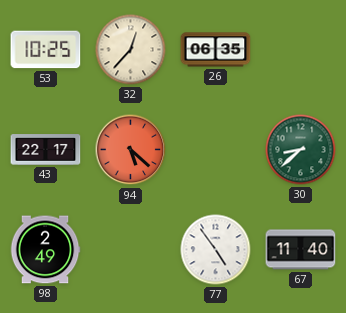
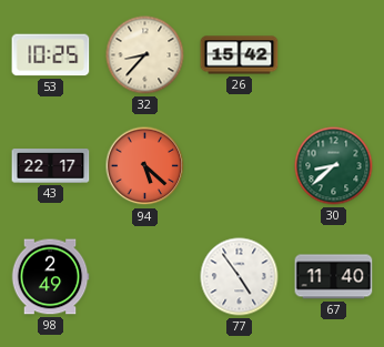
32: 12:37 -> 8:37
26: 06:35 -> 15:42
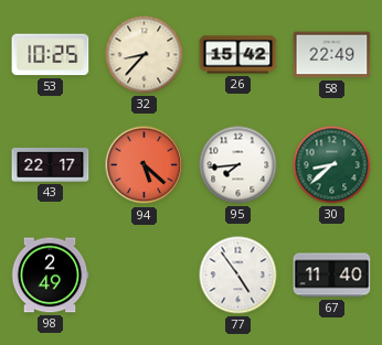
58: none -> 22:49
95: none -> 7:44
